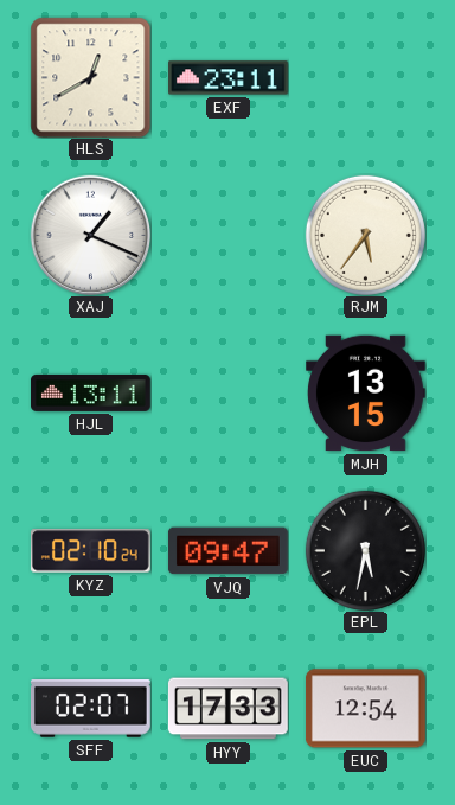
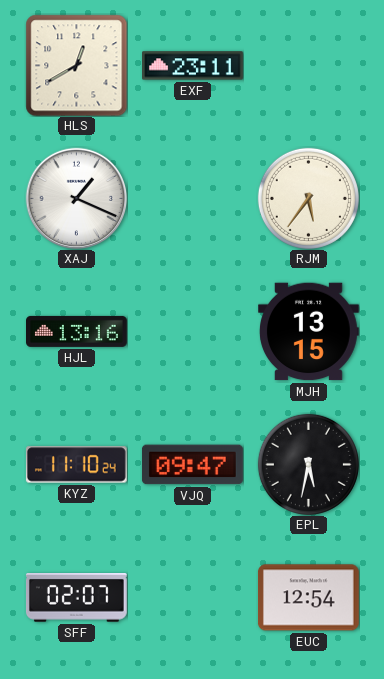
HJL: 13:11 -> 13:16
KYZ: 02:10 -> 11:10
HYY: 17:33 -> none
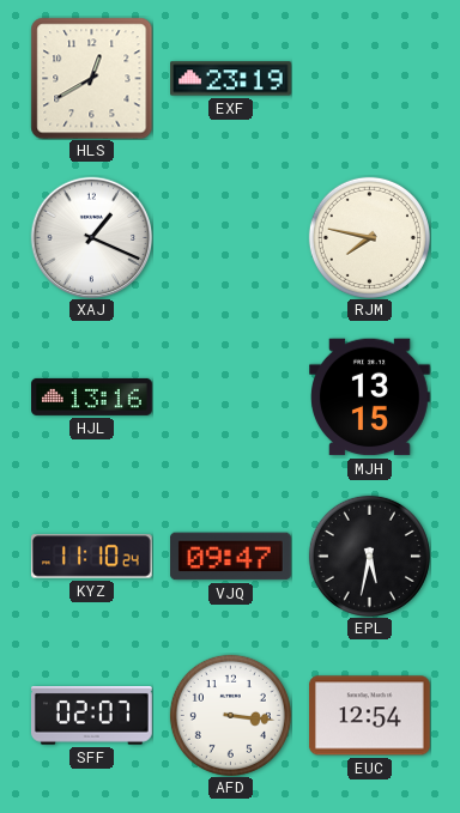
EXF: 23:11 -> 23:19
RJM: 5:36 -> 7:47
AFD: none -> 3:16
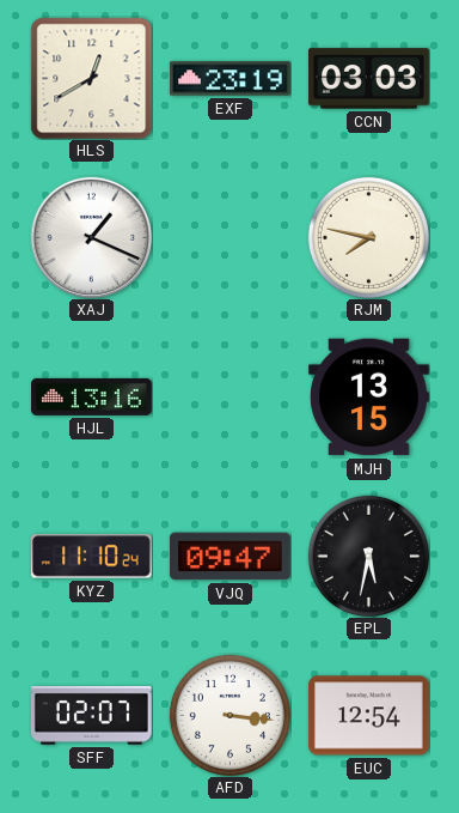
CCN: none -> 03:03
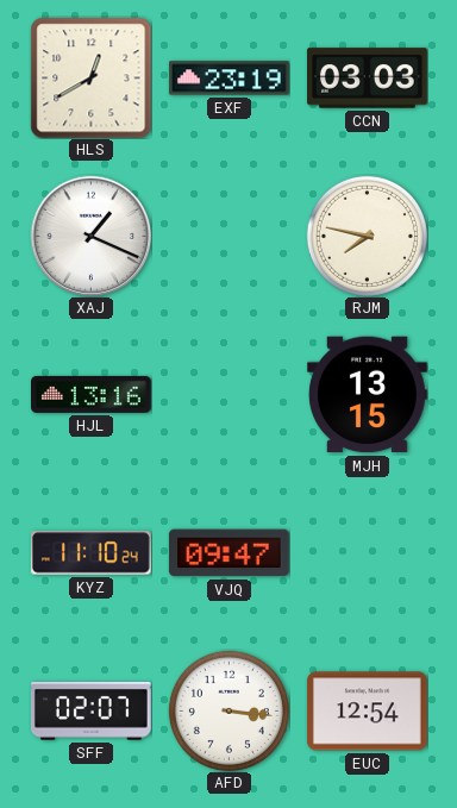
EPL: 5:32 -> none
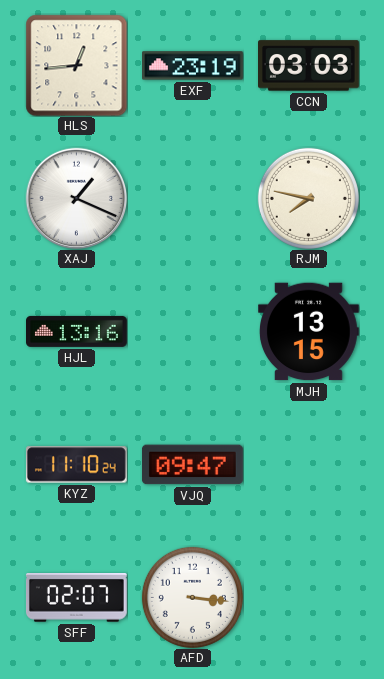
HLS: 12:40 -> 12:44
EUC: 12:54 -> none
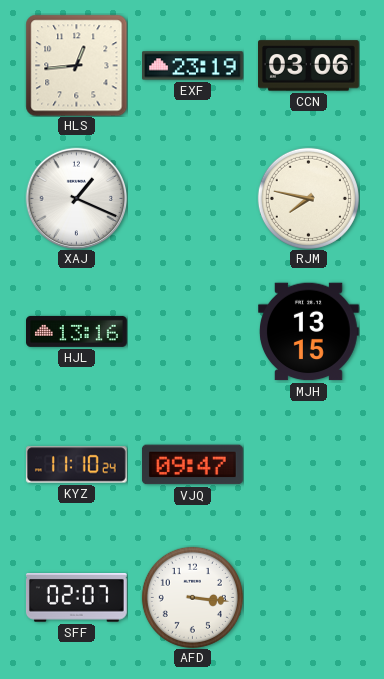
CCN: 03:03 -> 03:06
